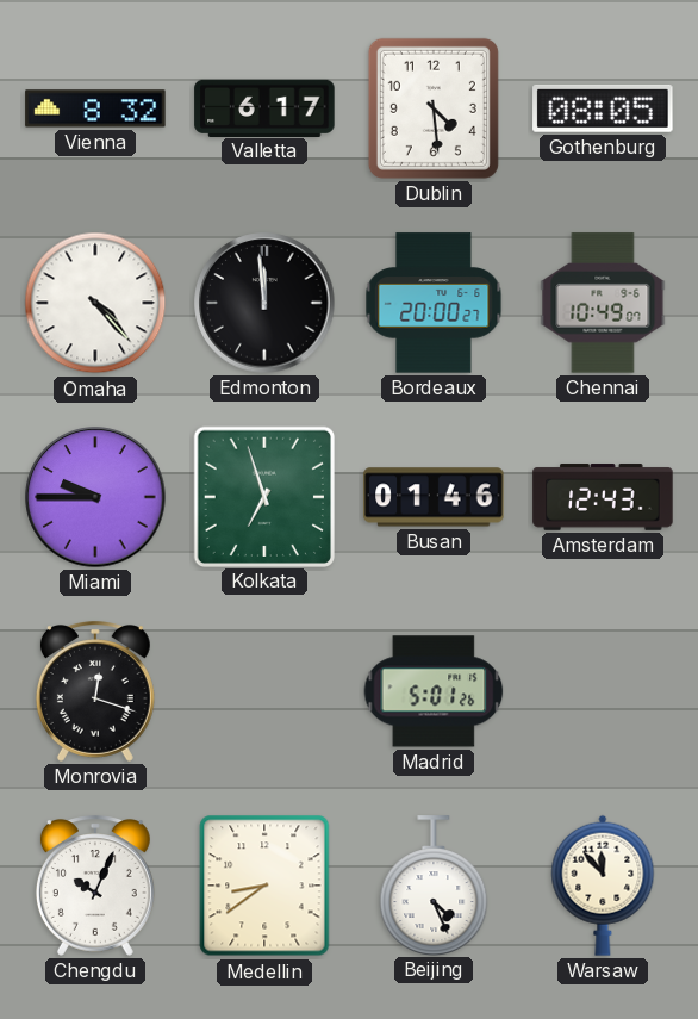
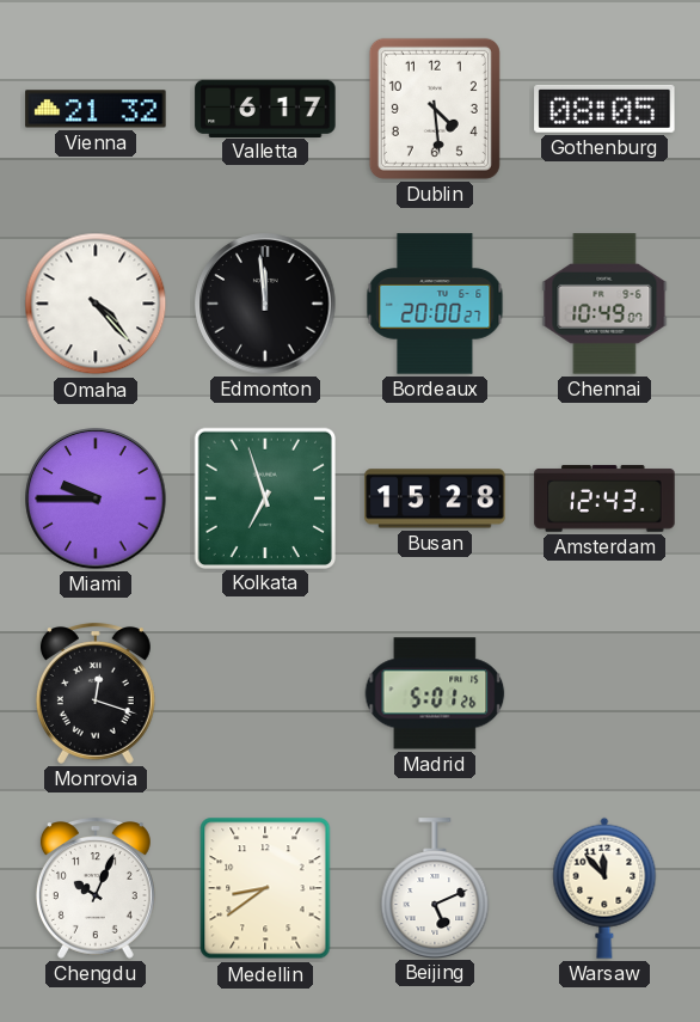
Vienna: 8:32 -> 21:32
Busan: 01:46 -> 15:28
Beijing: 4:26 -> 5:11
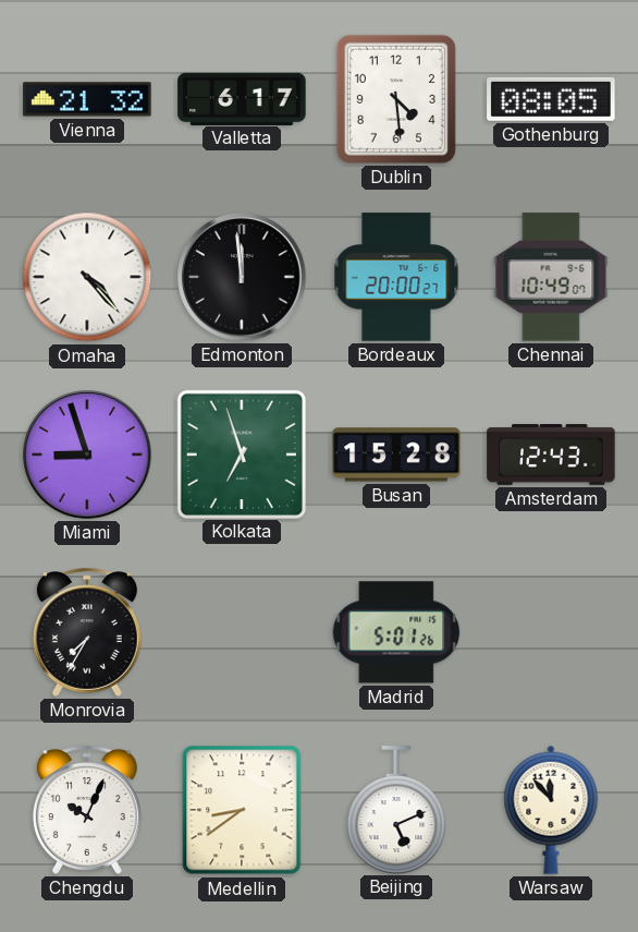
Miami: 9:45 -> 8:57
Monrovia: 12:18 -> 7:35
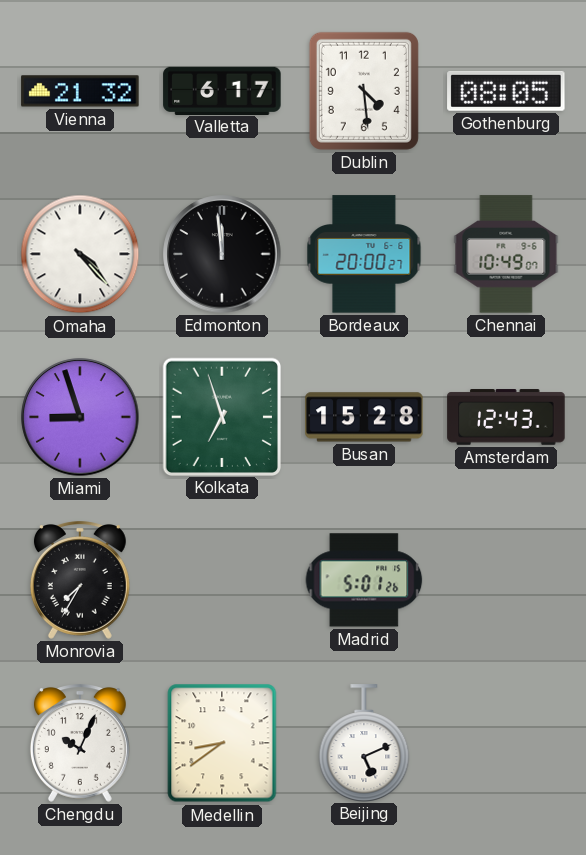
Warsaw: 11:53 -> none
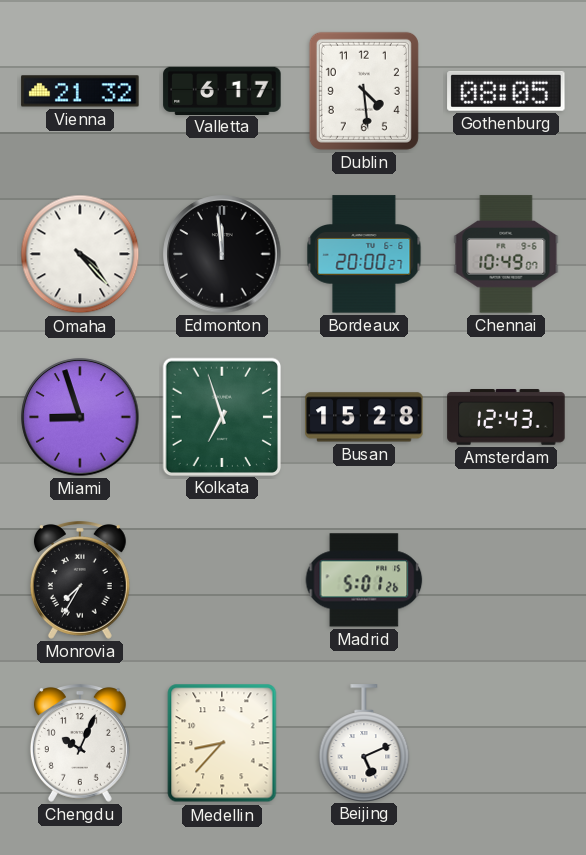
Medellin: 8:39 -> 8:37
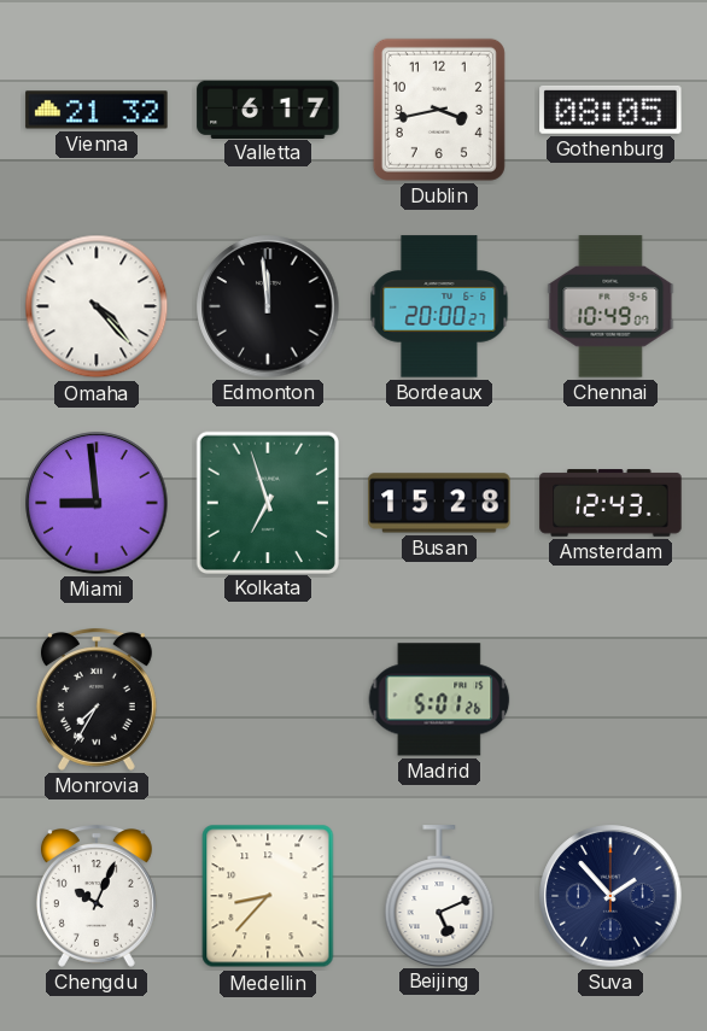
Dublin: 4:29 -> 3:43
Miami: 8:57 -> 8:59
Suva: none -> 1:53
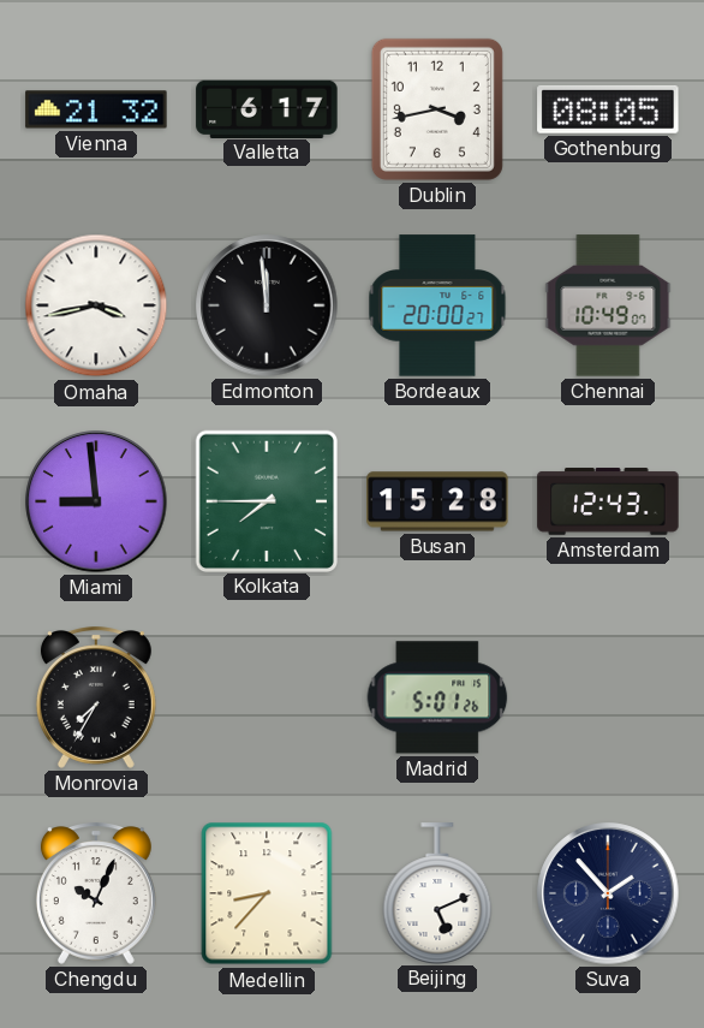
Omaha: 4:23 -> 3:43
Kolkata: 6:57 -> 7:45
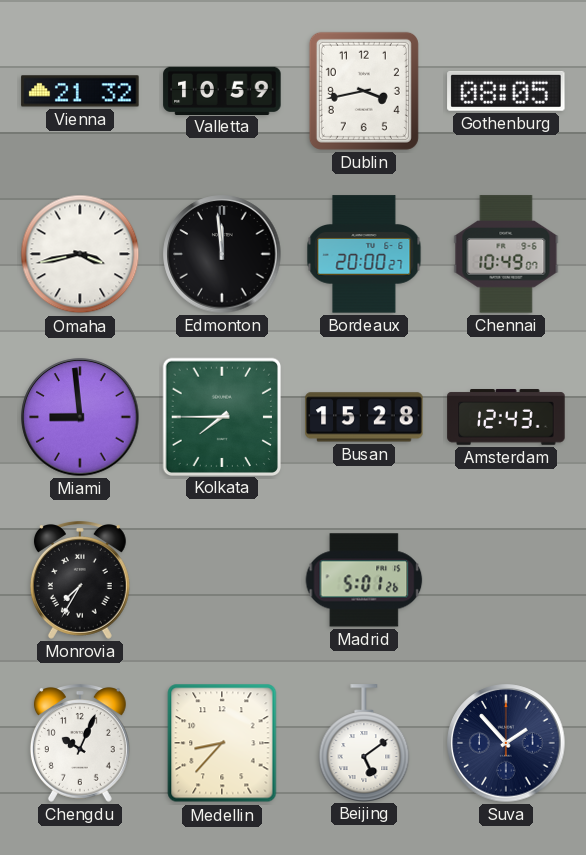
Valletta: 6:17 -> 10:59
Beijing: 5:11 -> 5:09
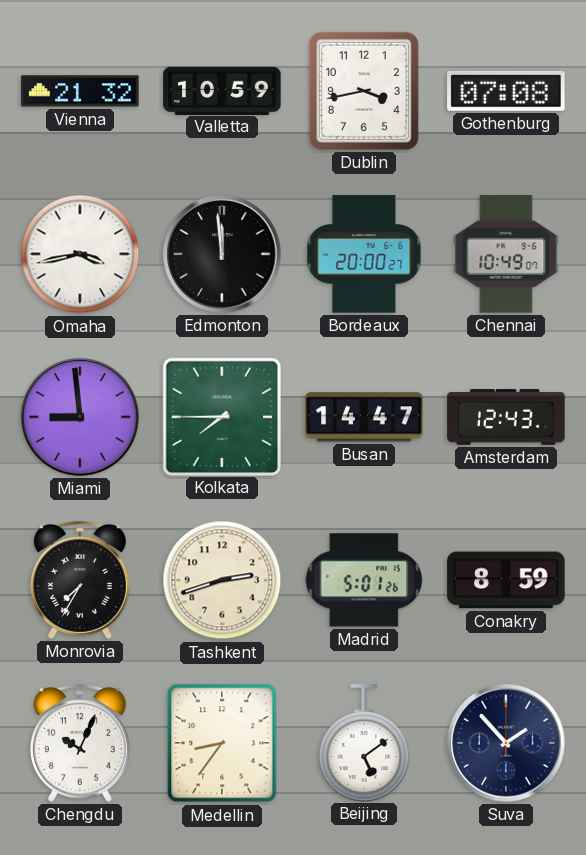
Gothenburg: 08:05 -> 07:08
Busan: 15:28 -> 14:47
Tashkent: none -> 2:42
Conakry: none -> 8:59
Medellin: 8:37 -> 8:36
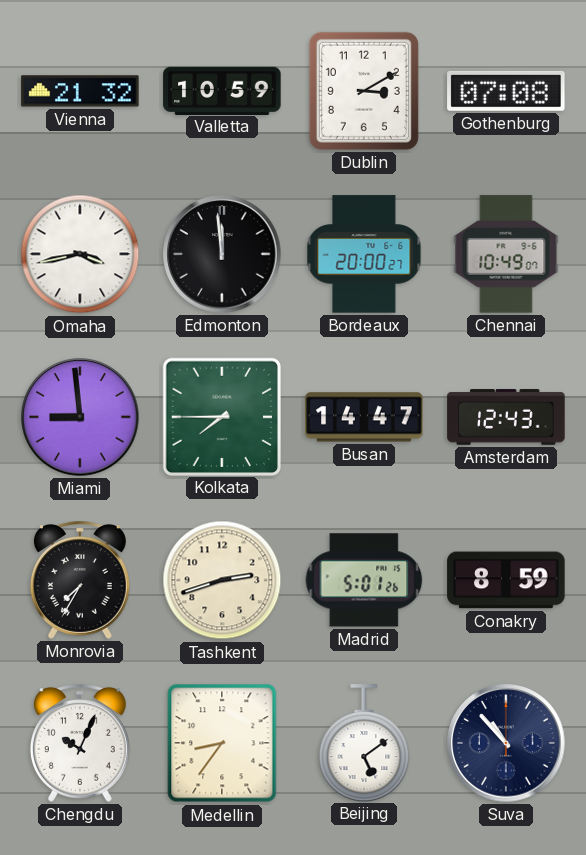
Dublin: 3:43 -> 3:10
Suva: 1:53 -> 10:53
